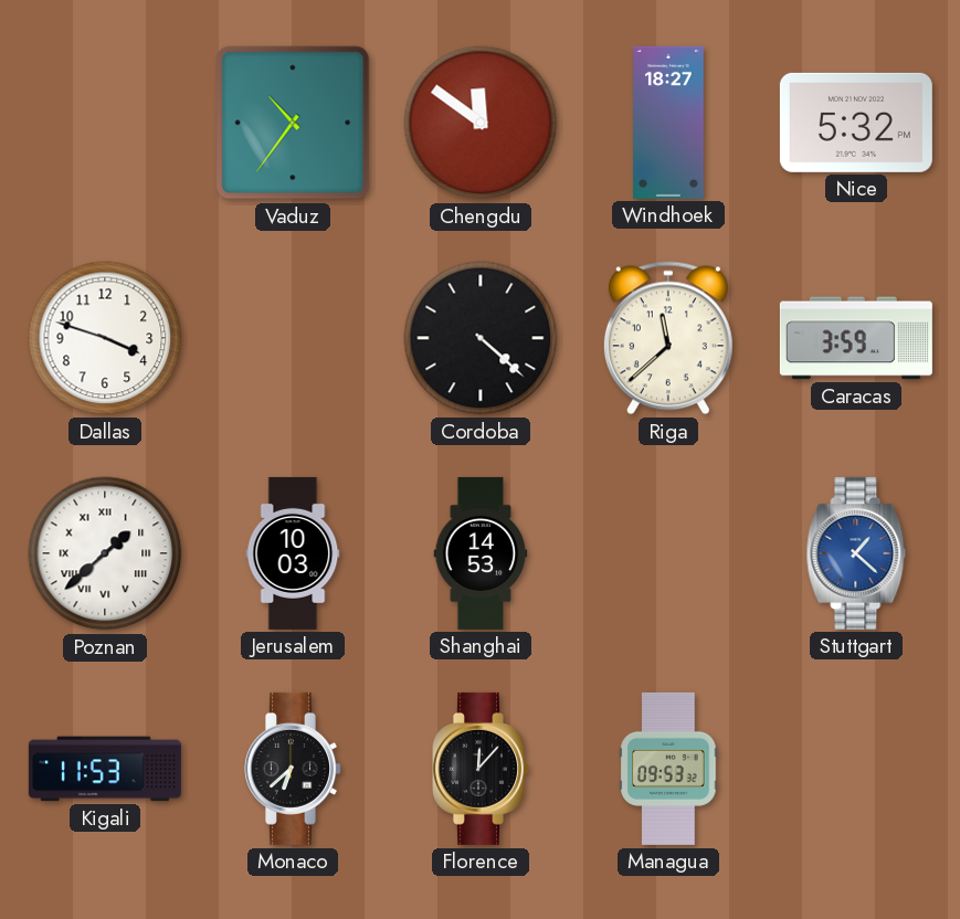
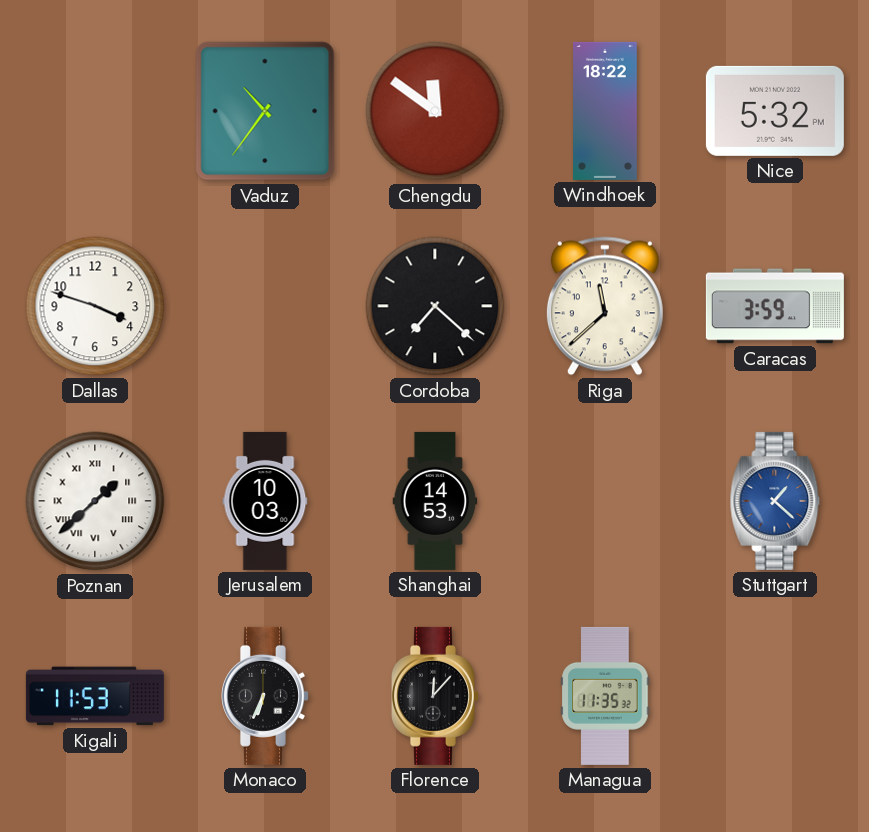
Windhoek: 18:27 -> 18:22
Cordoba: 4:22 -> 7:22
Monaco: 6:38 -> 6:34
Managua: 09:53 -> 11:35
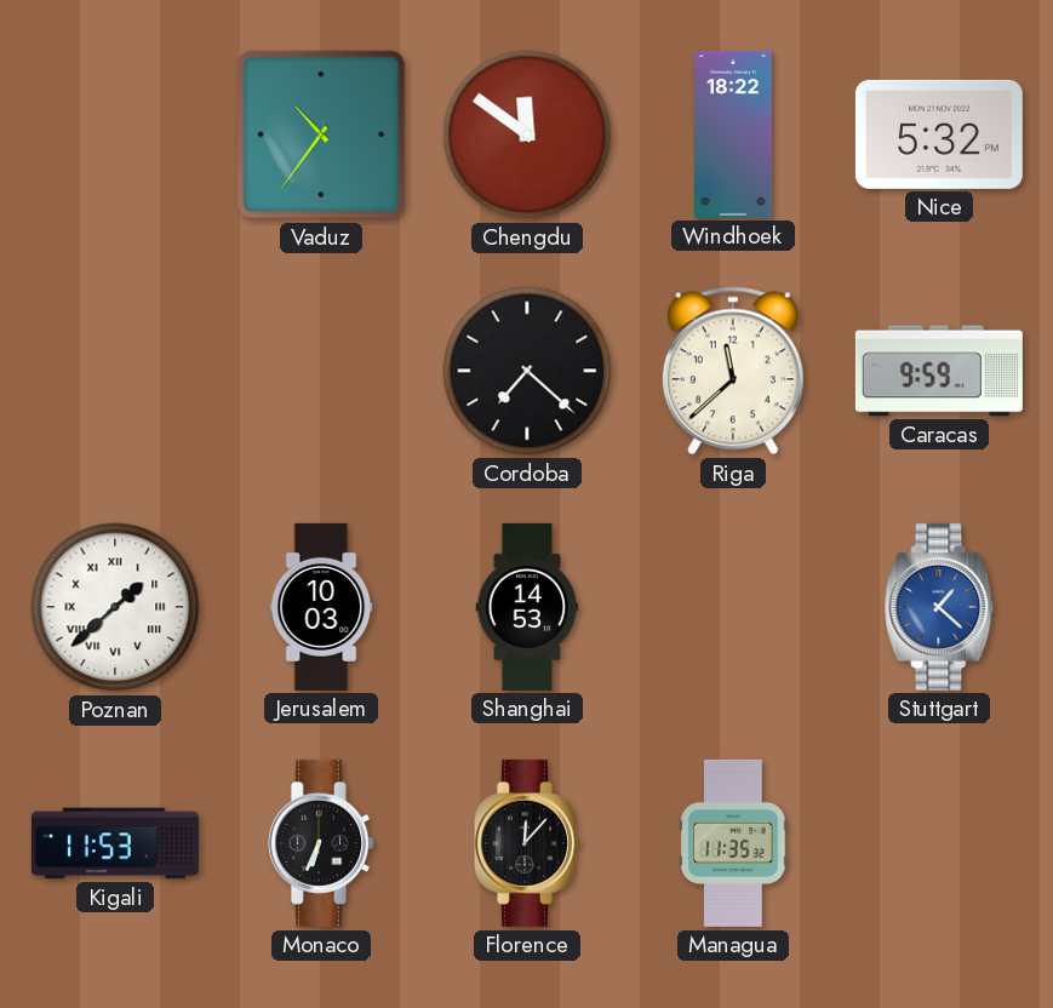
Dallas: 3:48 -> none
Caracas: 3:59 -> 9:59
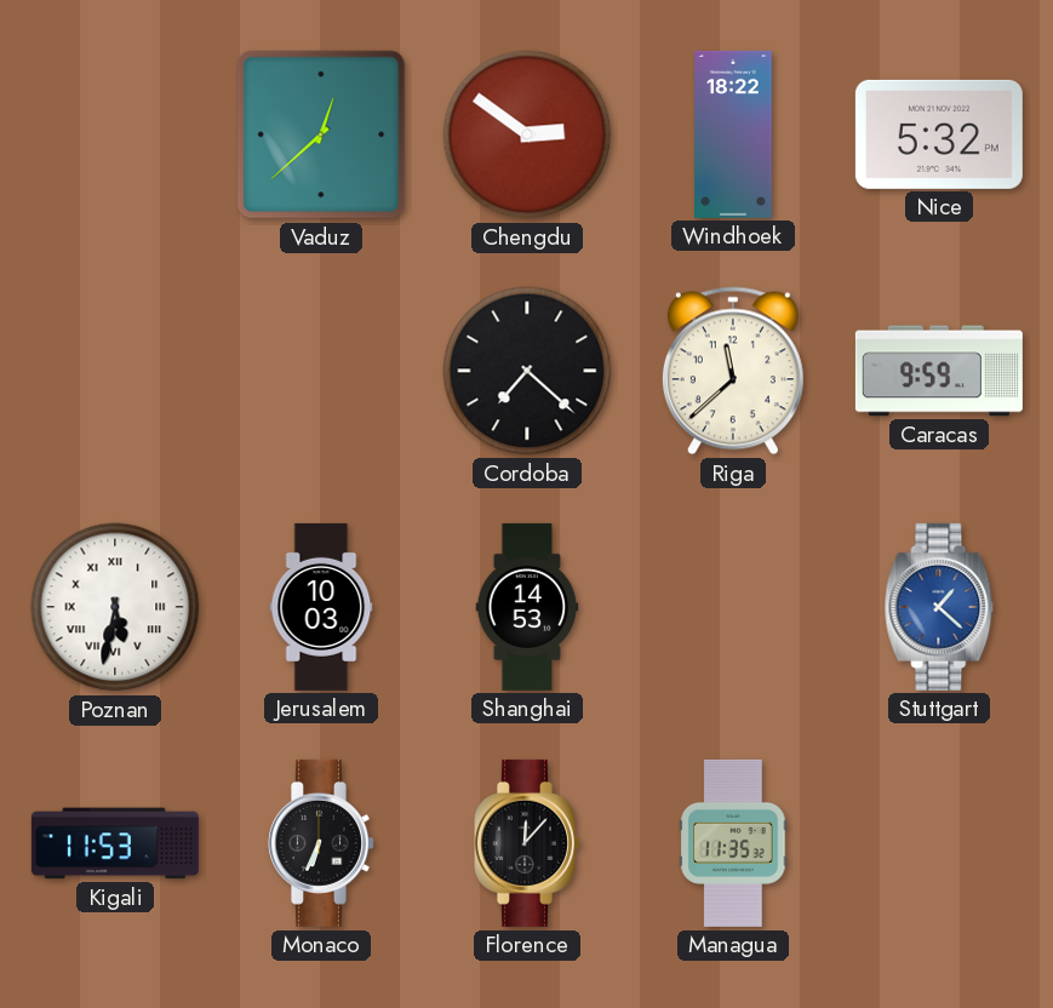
Vaduz: 10:36 -> 12:38
Chengdu: 11:51 -> 2:51
Poznan: 1:38 -> 5:32
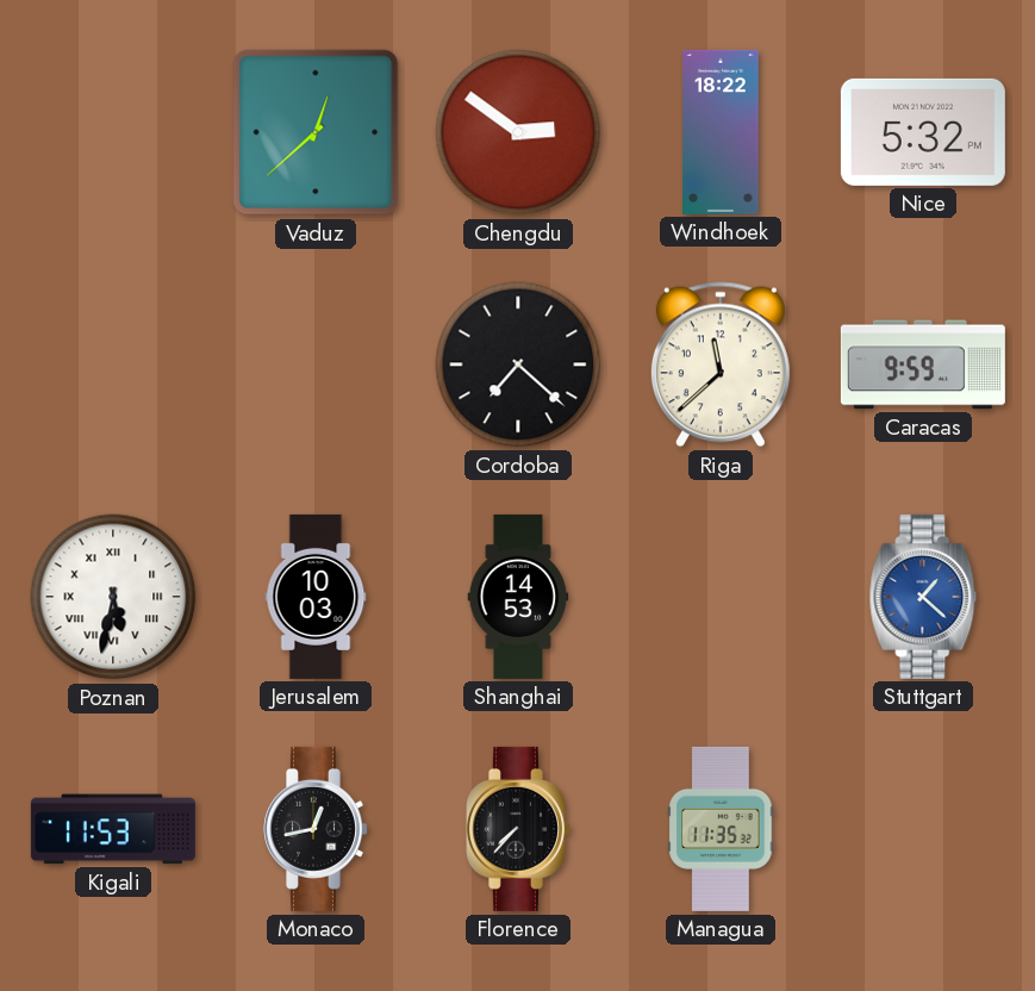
Monaco: 6:34 -> 12:43
Florence: 12:07 -> 7:37
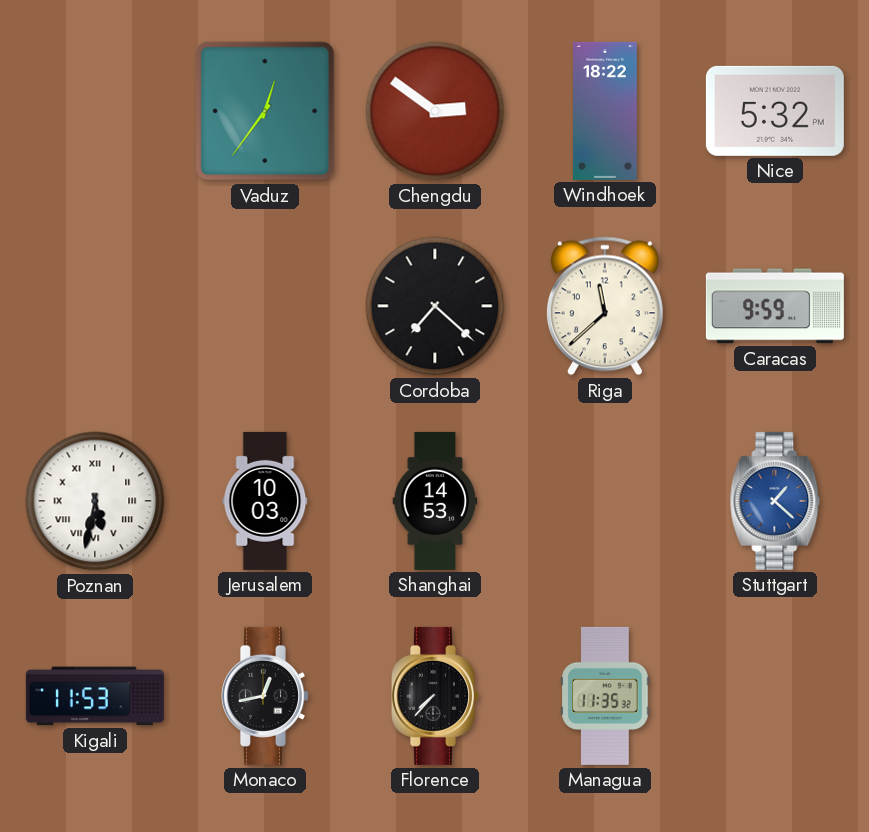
Vaduz: 12:38 -> 12:36
